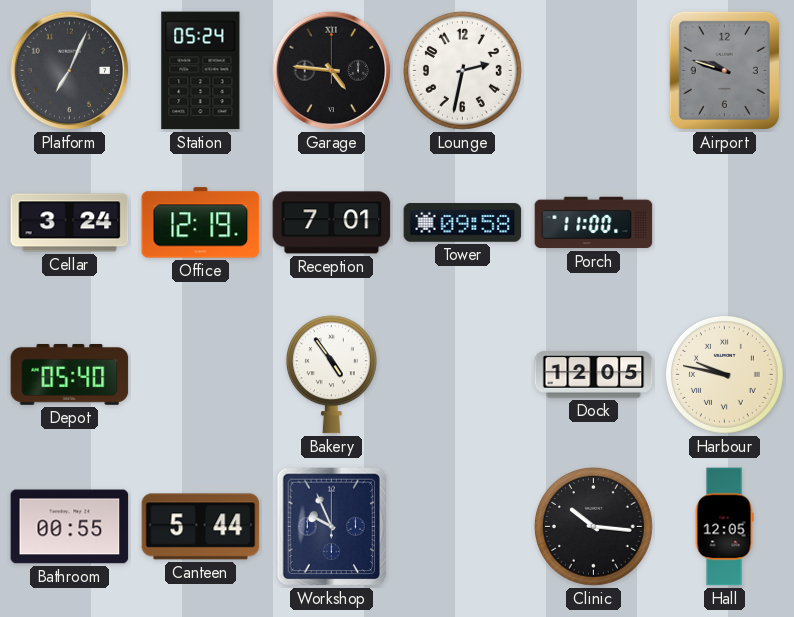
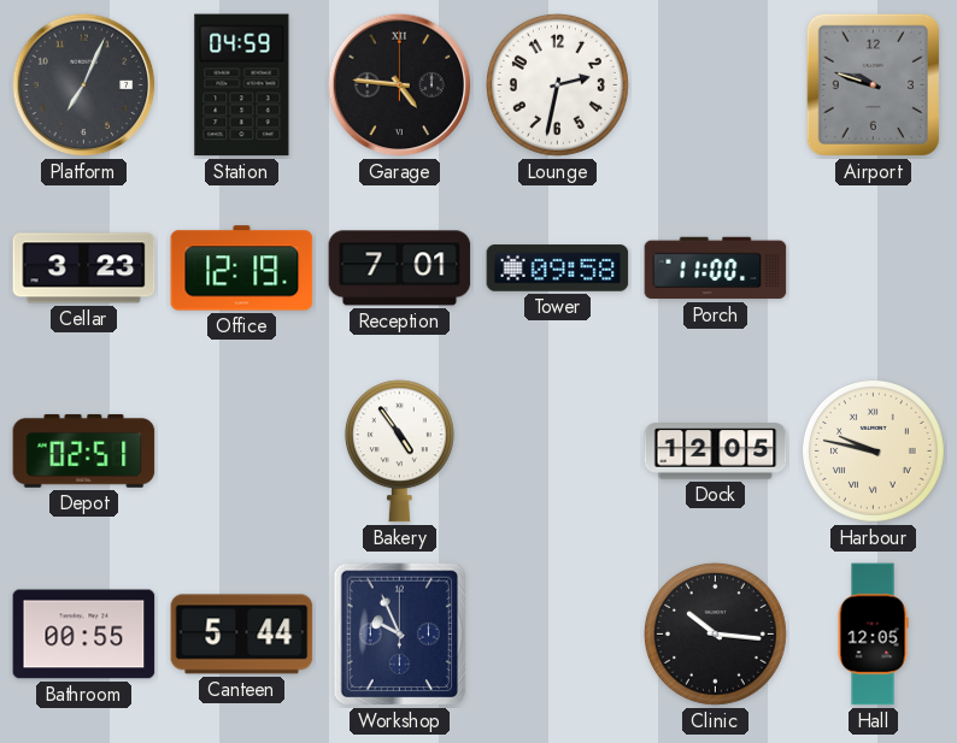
Station: 05:24 -> 04:59
Cellar: 3:24 -> 3:23
Depot: 05:40 -> 02:51
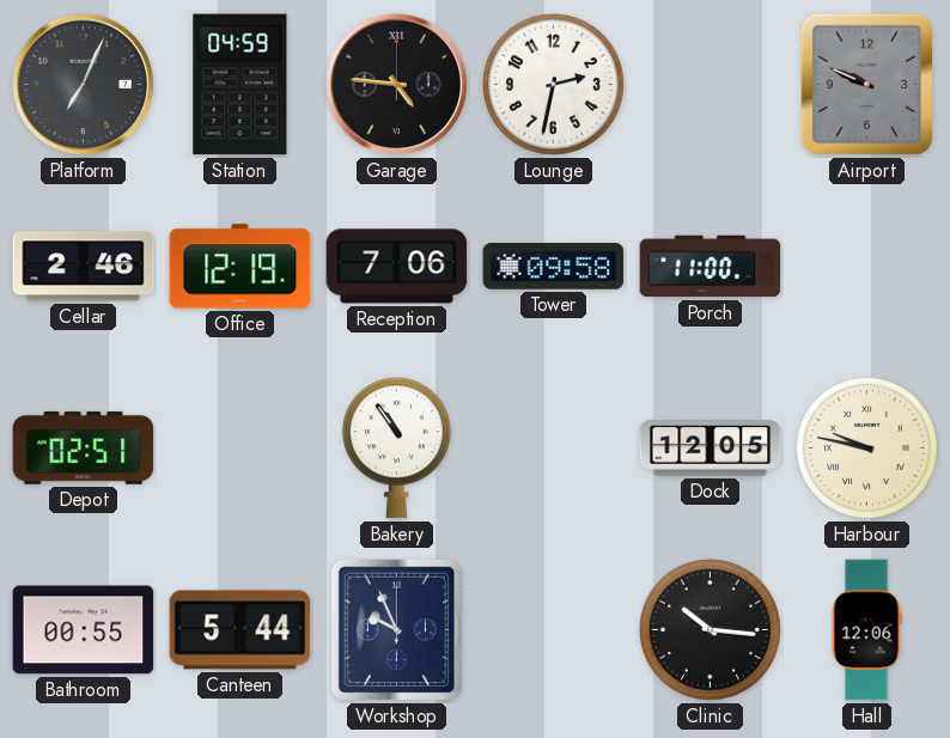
Airport: 9:48 -> 9:49
Cellar: 3:23 -> 2:46
Reception: 7:01 -> 7:06
Bakery: 4:54 -> 10:54
Hall: 12:05 -> 12:06
